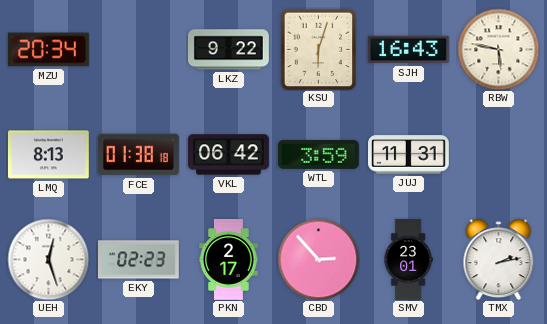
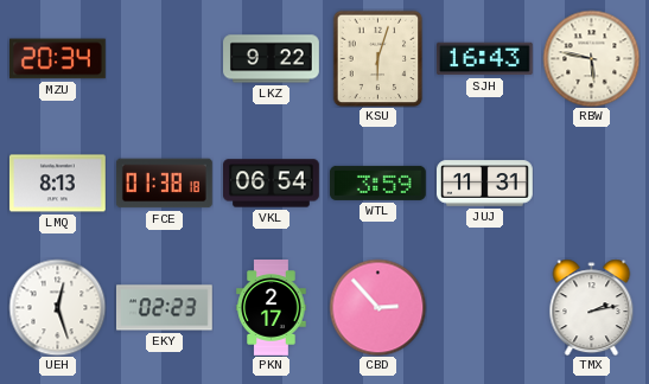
VKL: 06:42 -> 06:54
SMV: 23:01 -> none
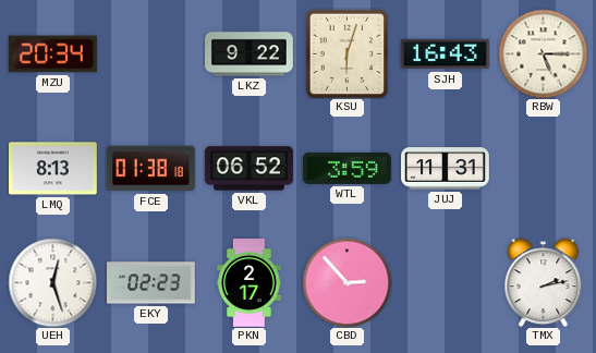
RBW: 5:47 -> 5:15
VKL: 06:54 -> 06:52
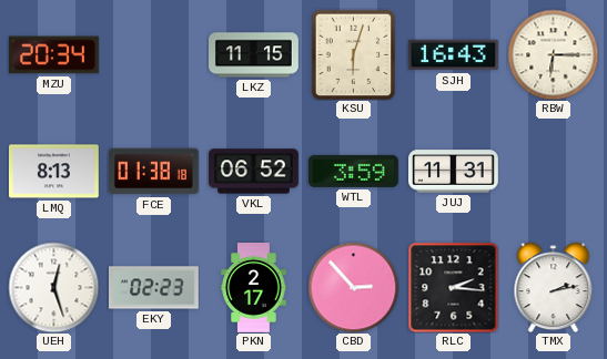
LKZ: 9:22 -> 11:15
RBW: 5:15 -> 6:15
RLC: none -> 2:16
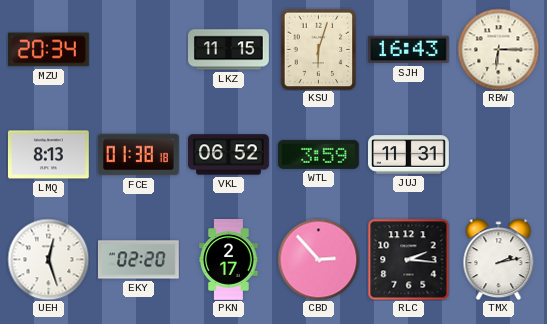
EKY: 02:23 -> 02:20
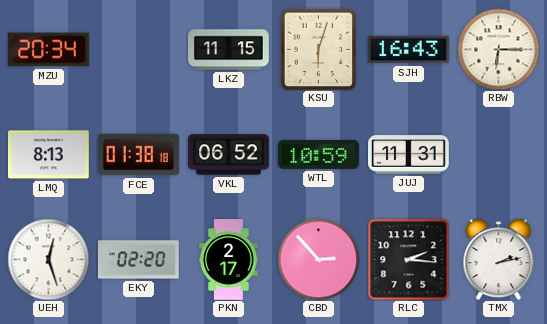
WTL: 3:59 -> 10:59
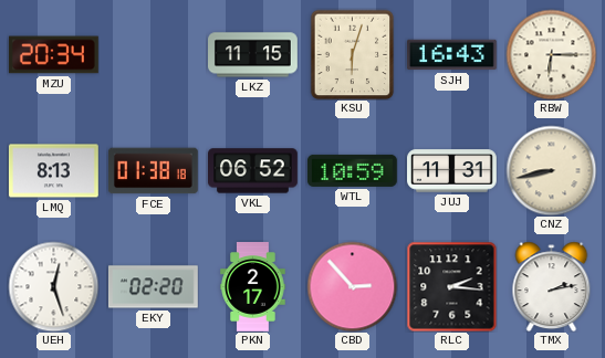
CNZ: none -> 8:43
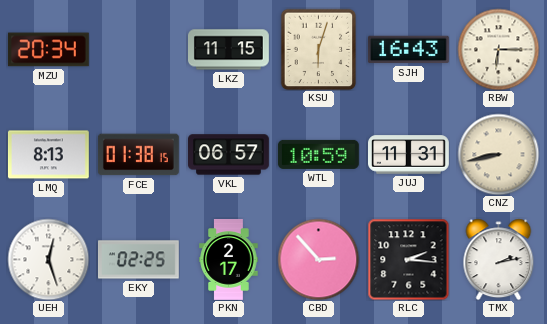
FCE: 01:38:18 -> 01:38:15
VKL: 06:52 -> 06:57
EKY: 02:20 -> 02:25
